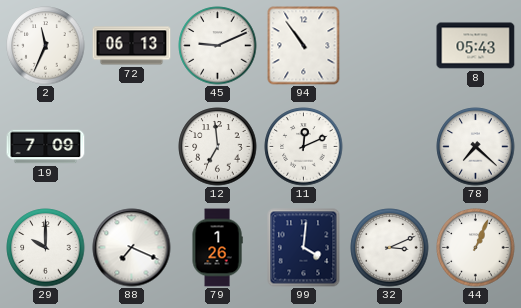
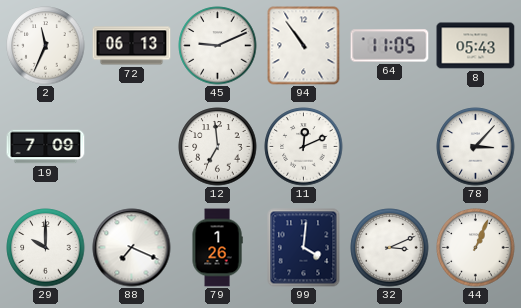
64: none -> 11:05
78: 7:22 -> 3:07
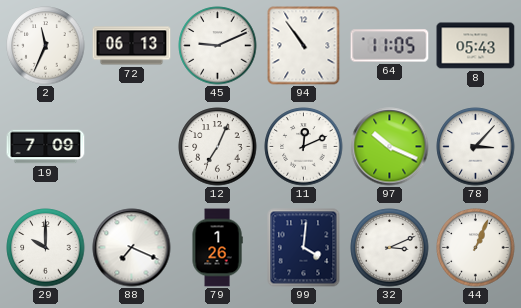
12: 6:59 -> 7:04
97: none -> 10:19
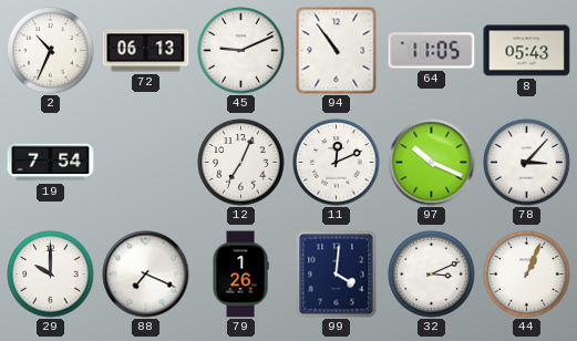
2: 11:34 -> 10:34
19: 7:09 -> 7:54
